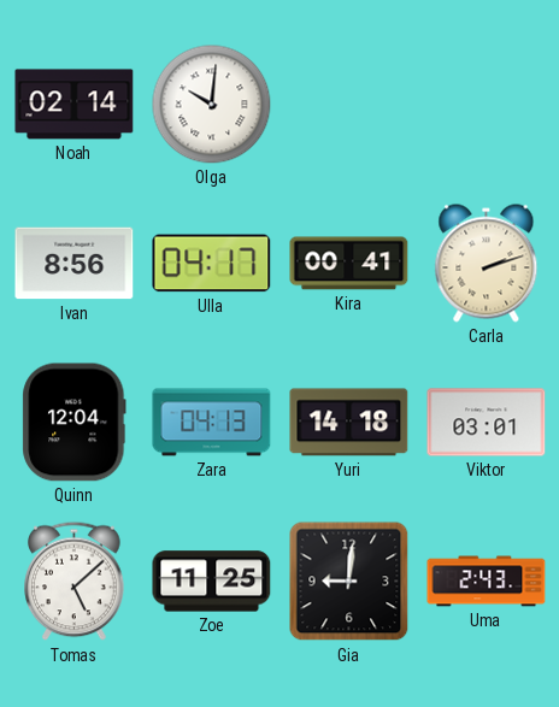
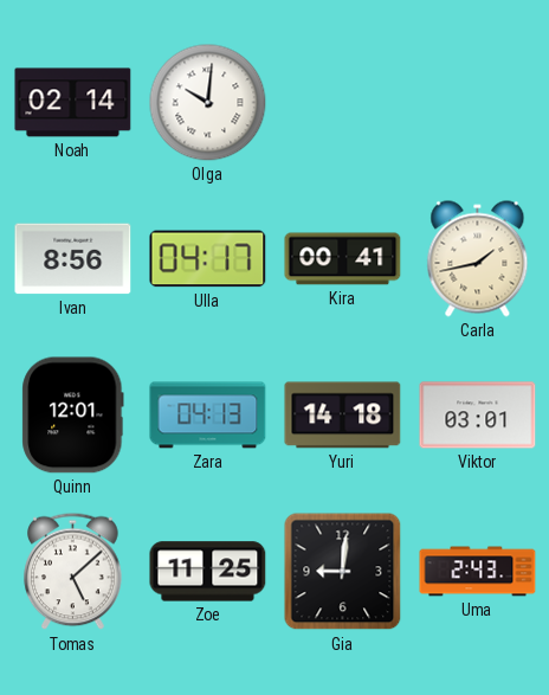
Carla: 2:12 -> 1:43
Quinn: 12:04 -> 12:01
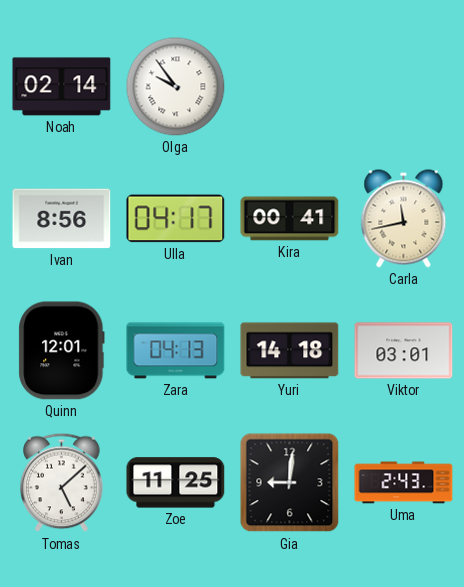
Olga: 10:01 -> 9:54
Carla: 1:43 -> 11:43
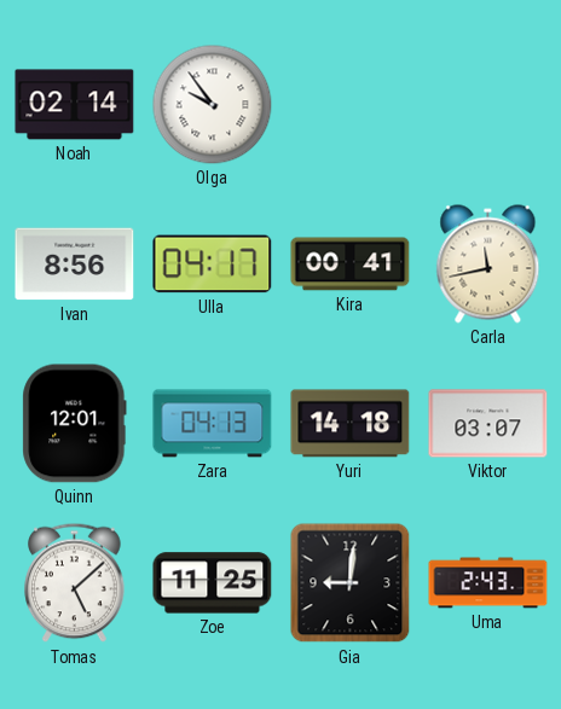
Viktor: 03:01 -> 03:07
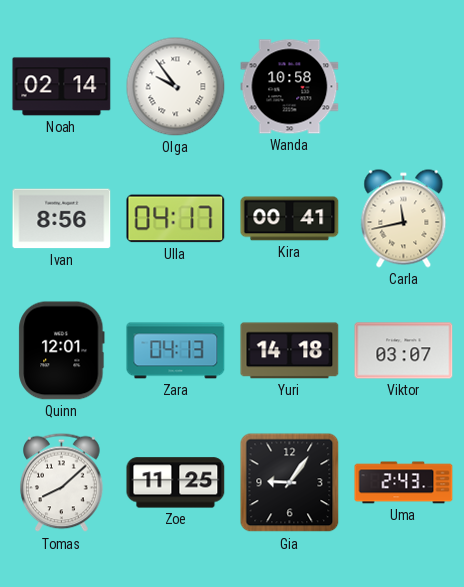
Wanda: none -> 10:58
Tomas: 5:08 -> 8:08
Gia: 9:01 -> 9:06
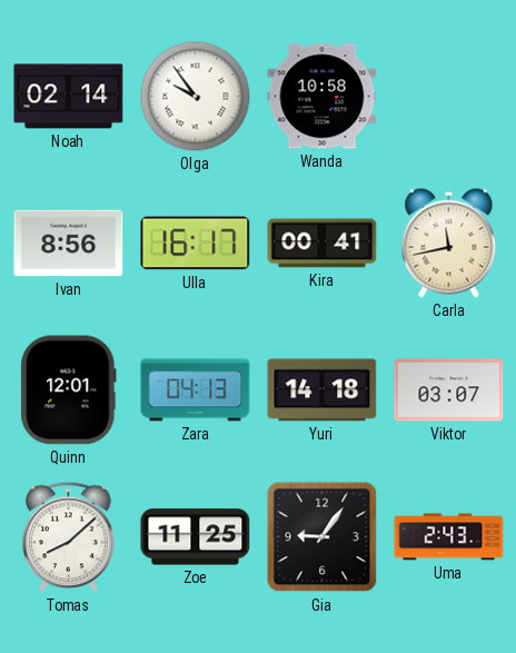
Ulla: 04:17 -> 16:17
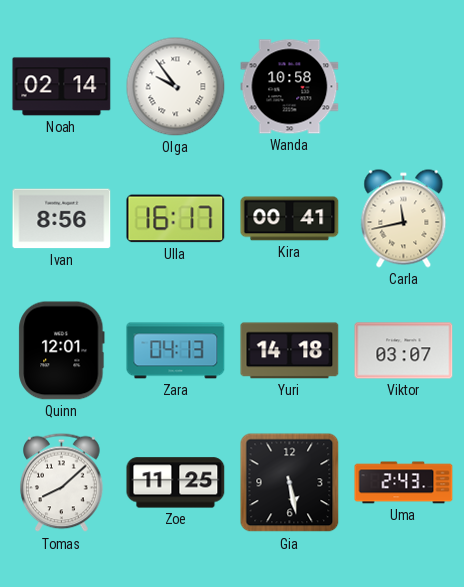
Gia: 9:06 -> 5:28
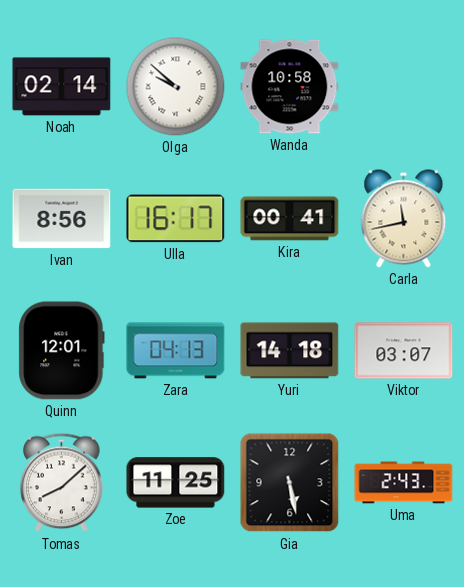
Olga: 9:54 -> 9:52
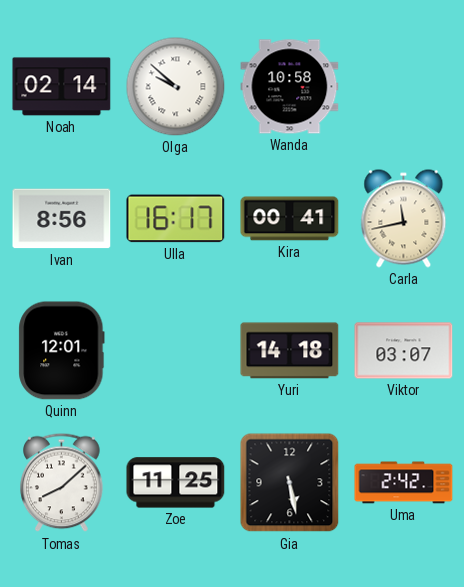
Zara: 04:13 -> none
Uma: 2:43 -> 2:42
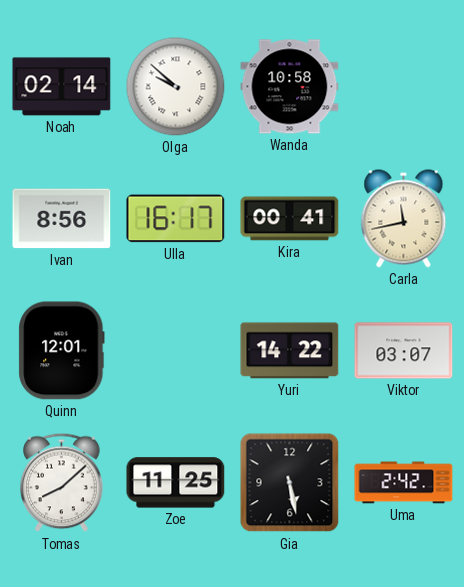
Yuri: 14:18 -> 14:22
